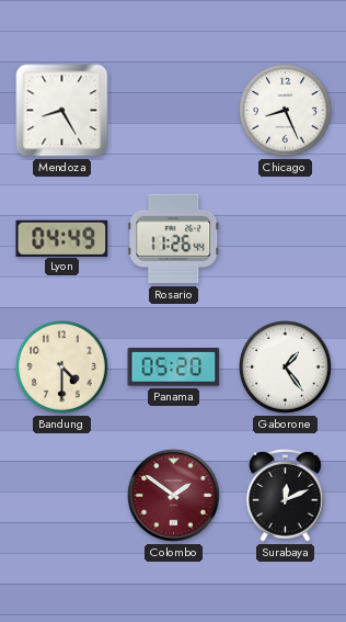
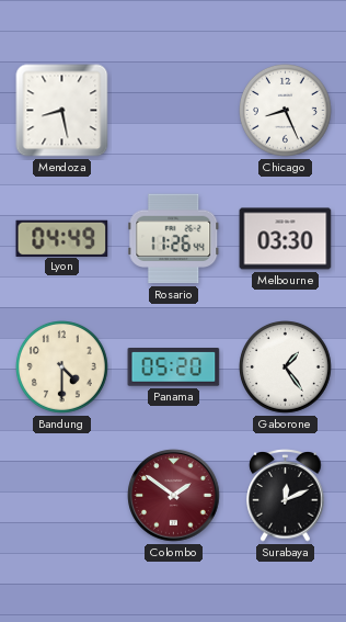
Mendoza: 8:25 -> 8:28
Melbourne: none -> 03:30
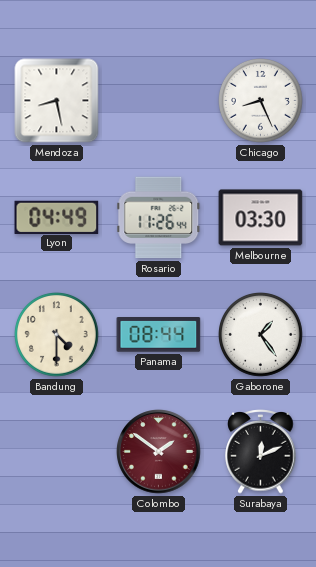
Panama: 05:20 -> 08:44
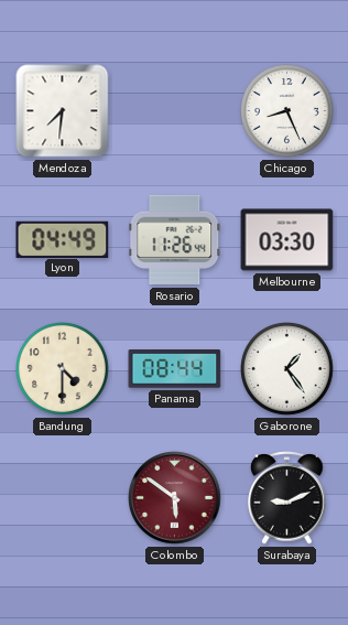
Mendoza: 8:28 -> 7:31
Colombo: 1:51 -> 5:51
Surabaya: 12:11 -> 9:11
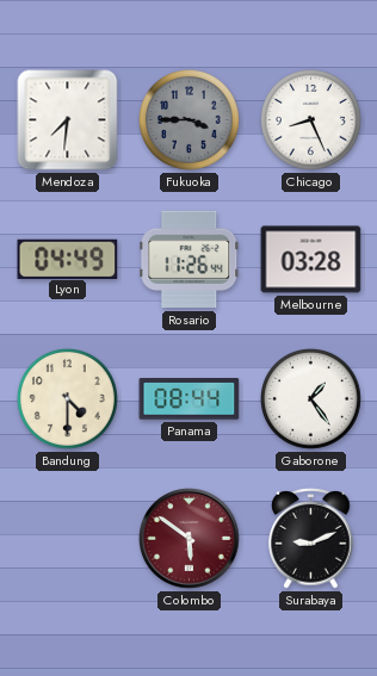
Fukuoka: none -> 3:45
Melbourne: 03:30 -> 03:28
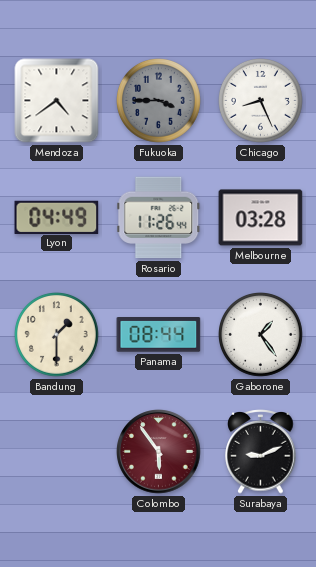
Mendoza: 7:31 -> 4:39
Bandung: 4:30 -> 1:30
Colombo: 5:51 -> 5:54
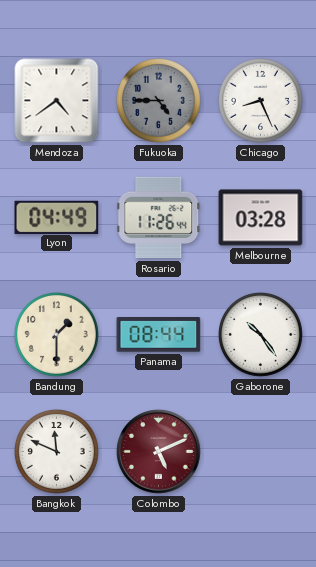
Fukuoka: 3:45 -> 4:45
Gaborone: 1:24 -> 10:24
Bangkok: none -> 11:49
Colombo: 5:54 -> 5:11
Surabaya: 9:11 -> none
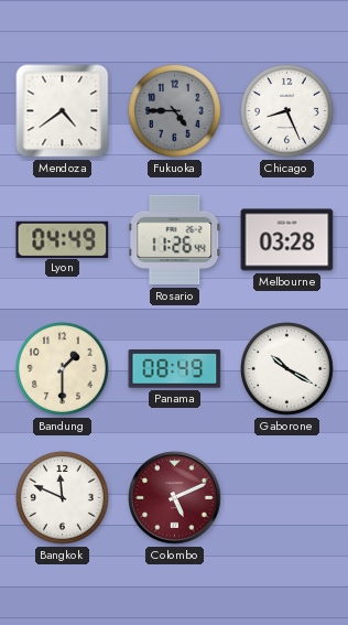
Panama: 08:44 -> 08:49
Gaborone: 10:24 -> 10:20
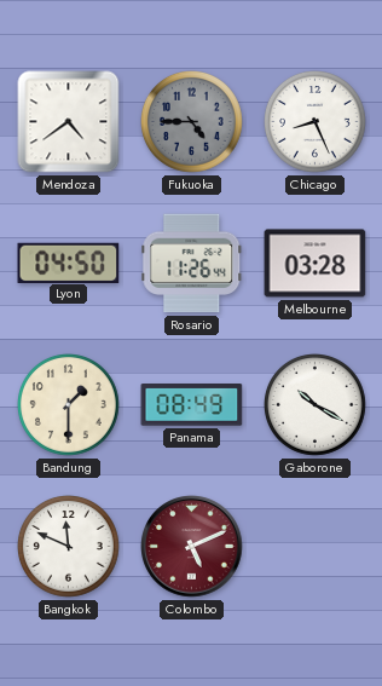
Lyon: 04:49 -> 04:50
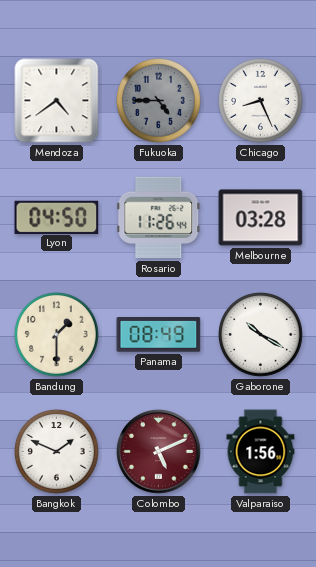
Bangkok: 11:49 -> 1:49
Valparaiso: none -> 1:56
